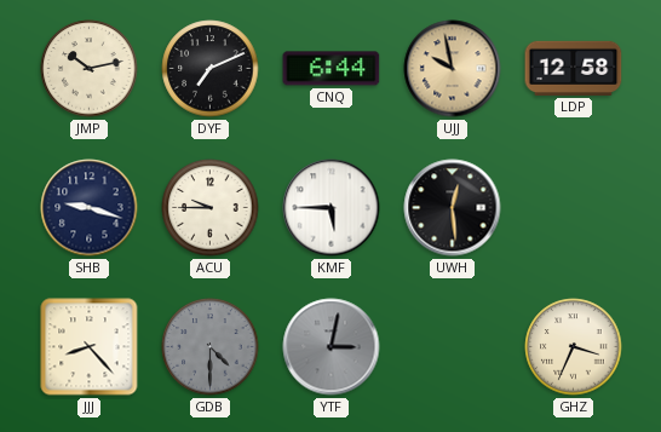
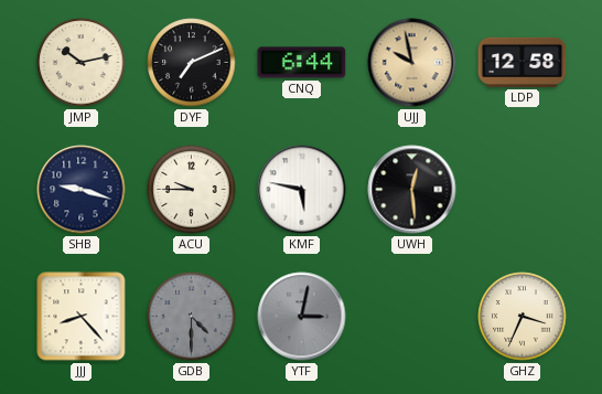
KMF: 5:45 -> 5:47
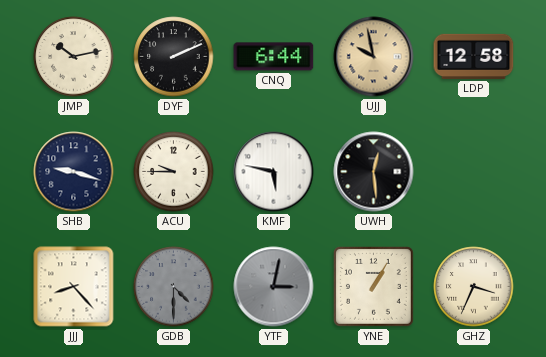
DYF: 7:11 -> 2:11
YNE: none -> 1:05
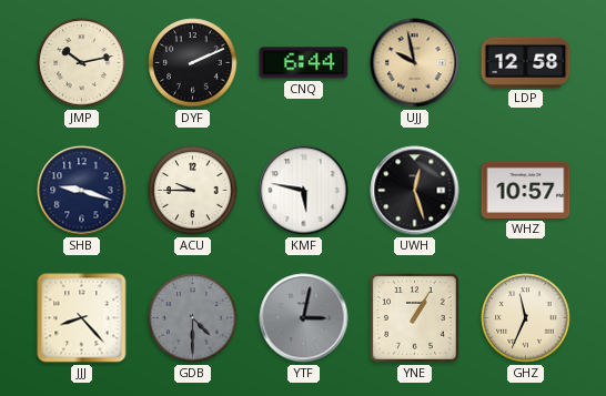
UWH: 12:29 -> 12:27
WHZ: none -> 10:57
GHZ: 3:34 -> 11:34
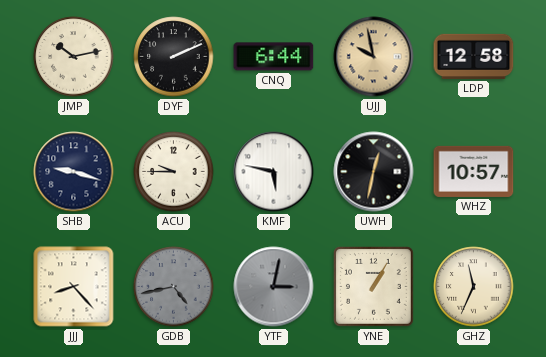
UWH: 12:27 -> 12:32
GDB: 4:30 -> 4:43
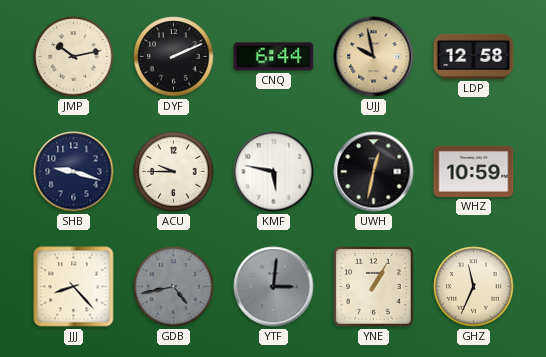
WHZ: 10:57 -> 10:59
YTF: 3:02 -> 3:01
